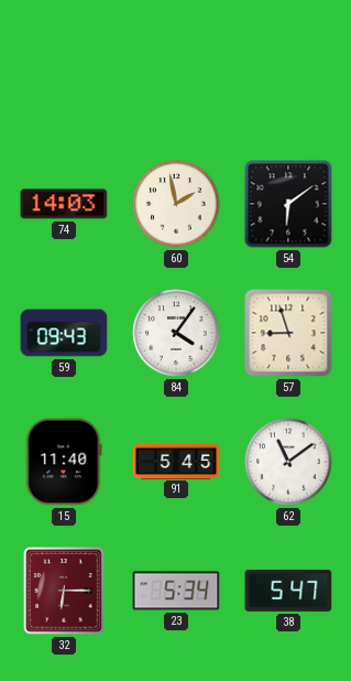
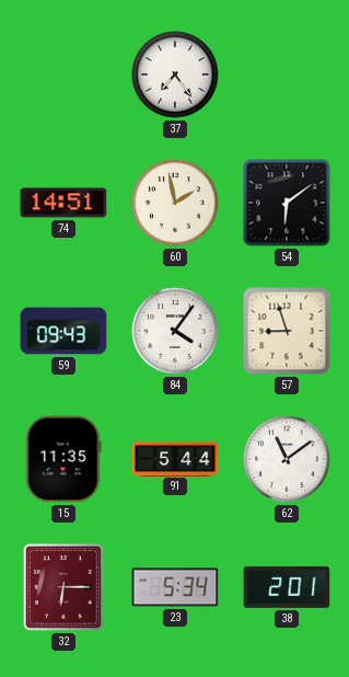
37: none -> 7:24
74: 14:03 -> 14:51
15: 11:40 -> 11:35
91: 5:45 -> 5:44
38: 5:47 -> 2:01
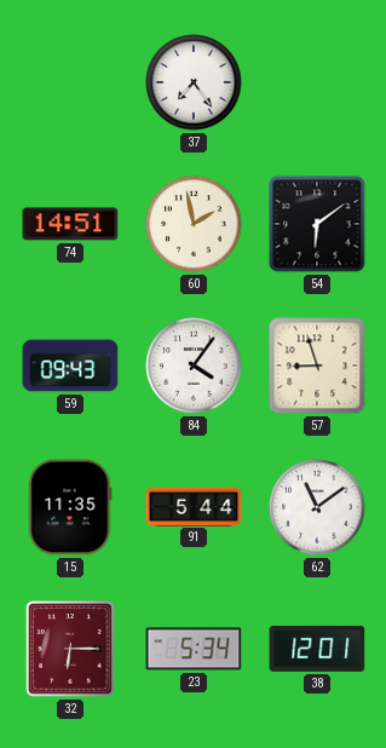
38: 2:01 -> 12:01
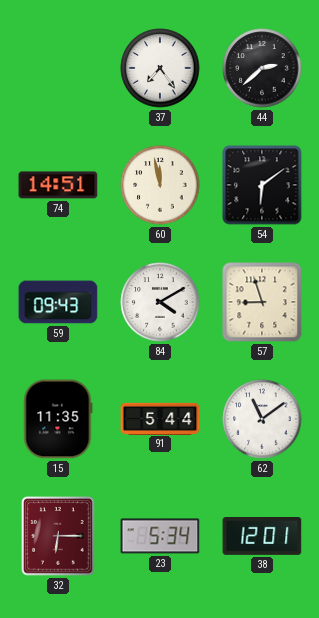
44: none -> 2:38
60: 1:58 -> 11:58
84: 4:06 -> 4:10
